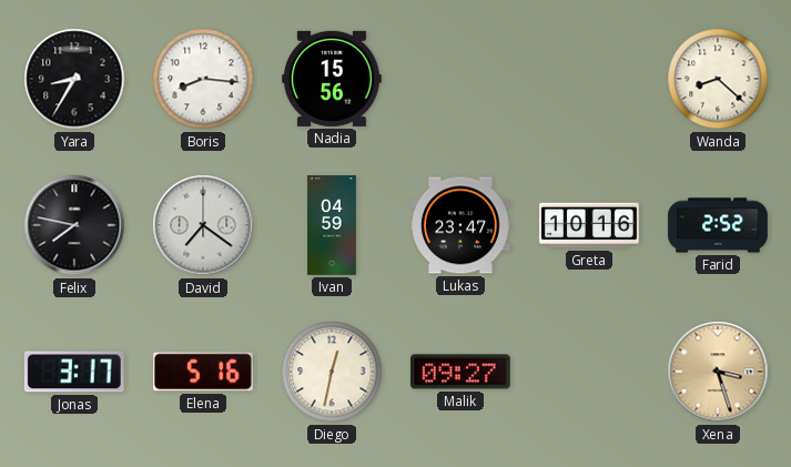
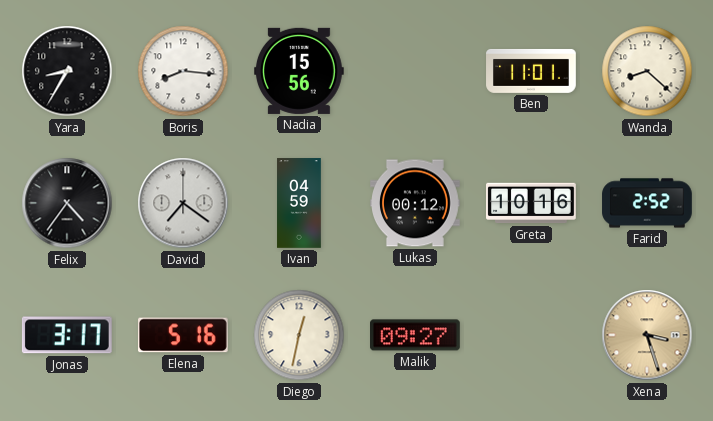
Ben: none -> 11:01
Felix: 7:47 -> 4:36
Lukas: 23:47 -> 00:12
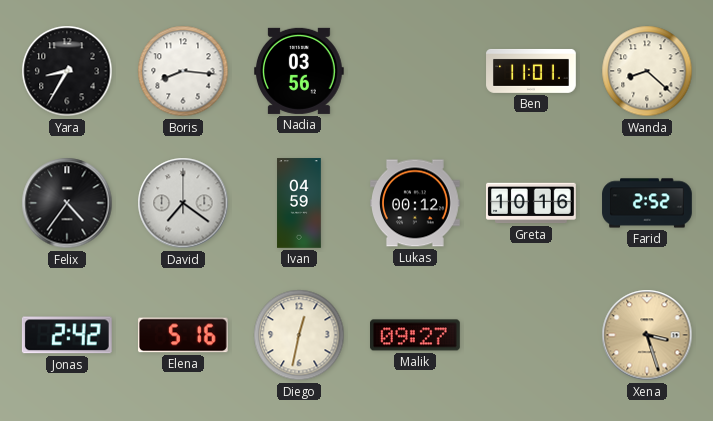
Nadia: 15:56 -> 03:56
Jonas: 3:17 -> 2:42
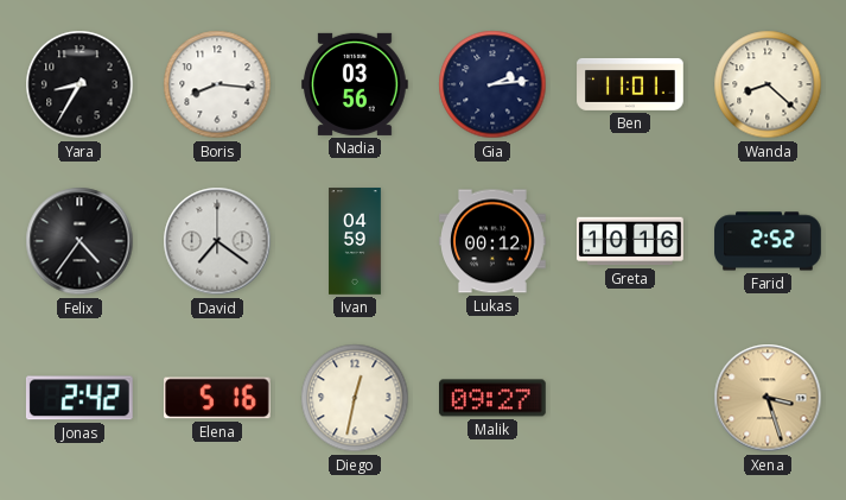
Gia: none -> 2:14
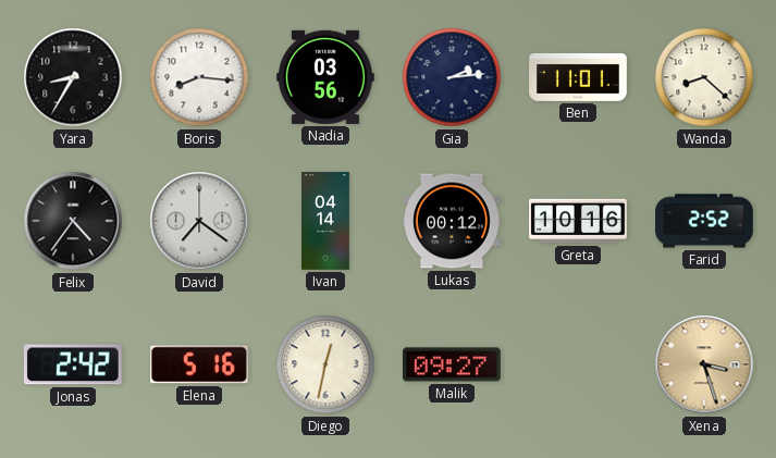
Ivan: 04:59 -> 04:14
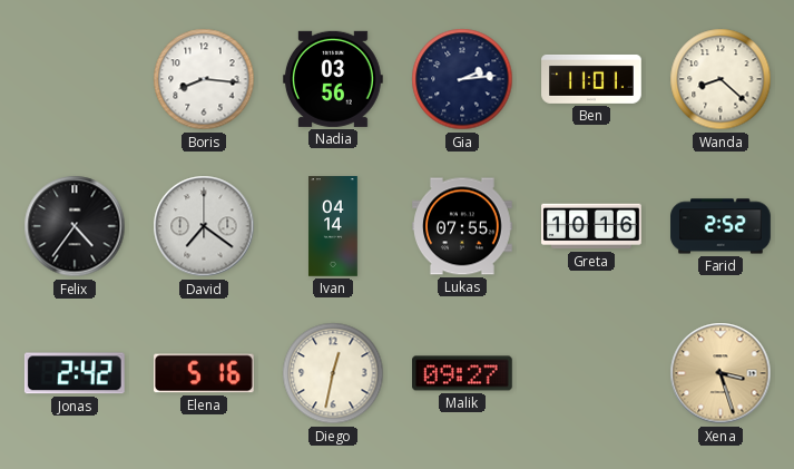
Yara: 8:35 -> none
Lukas: 00:12 -> 07:55
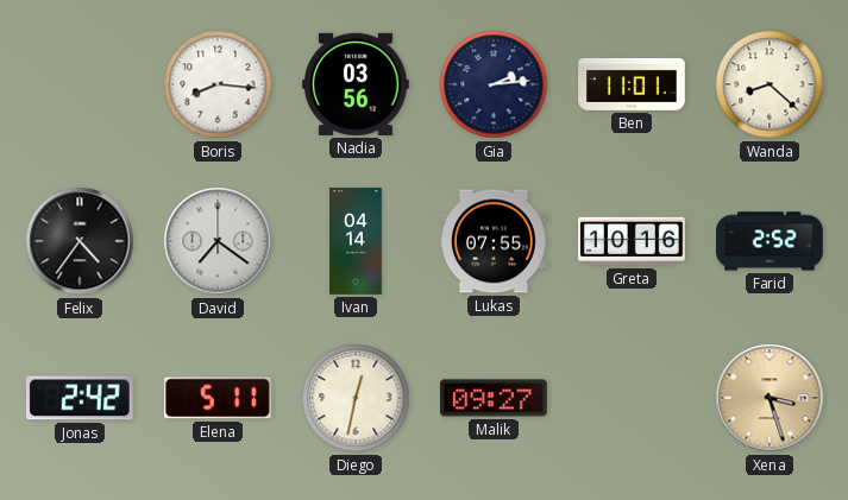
Elena: 5:16 -> 5:11
